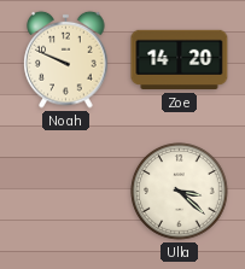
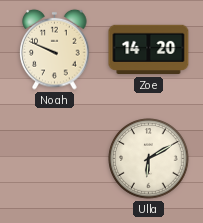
Ulla: 3:22 -> 6:10
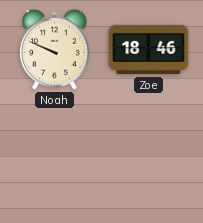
Zoe: 14:20 -> 18:46
Ulla: 6:10 -> none
